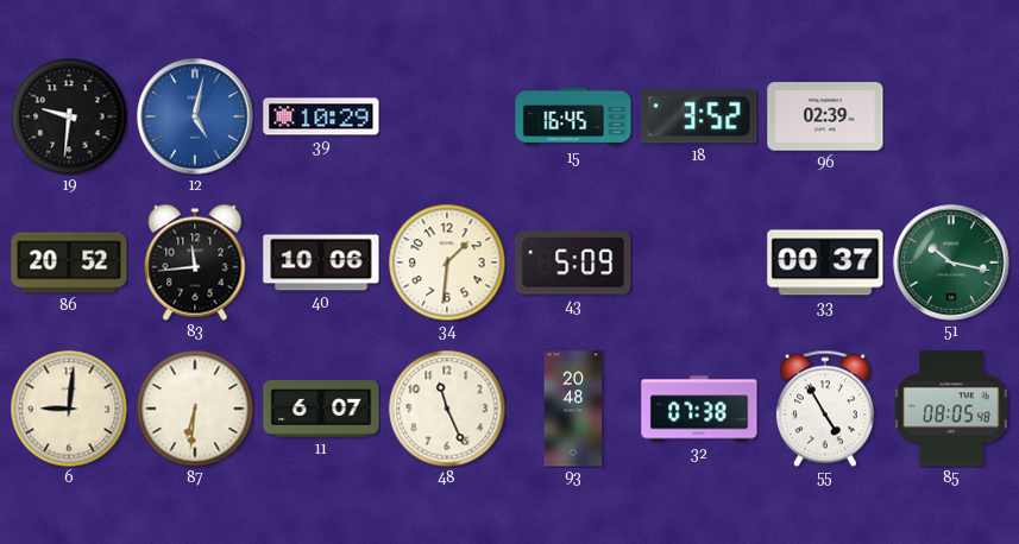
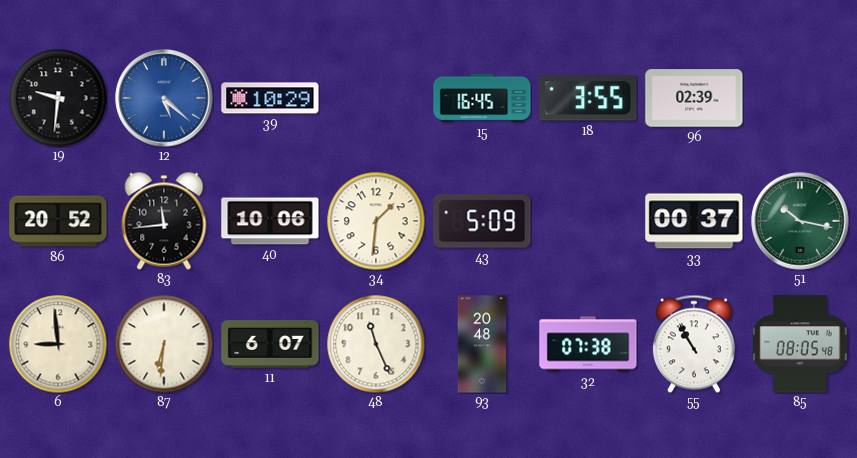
12: 5:02 -> 5:22
18: 3:52 -> 3:55
6: 9:01 -> 8:59
55: 4:55 -> 10:55
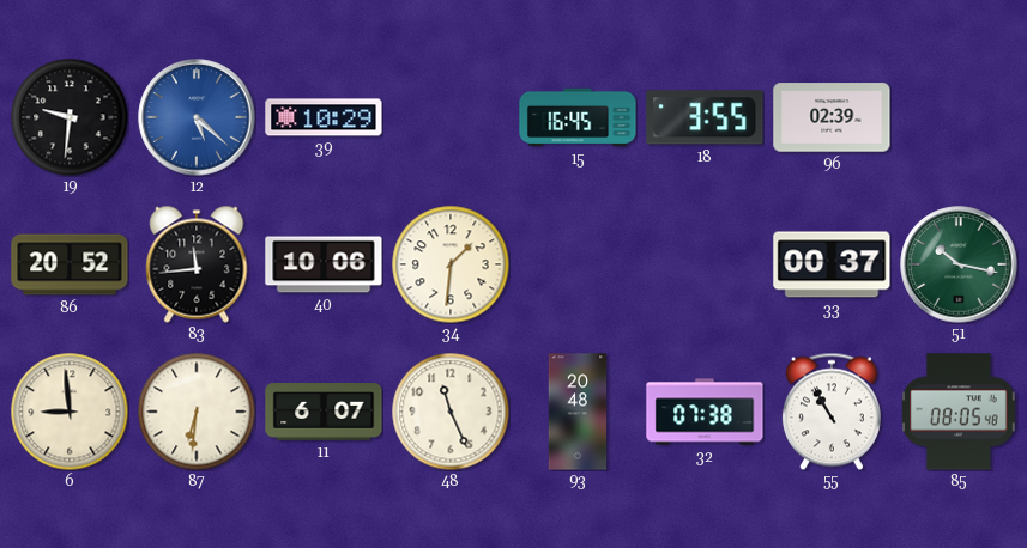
43: 5:09 -> none
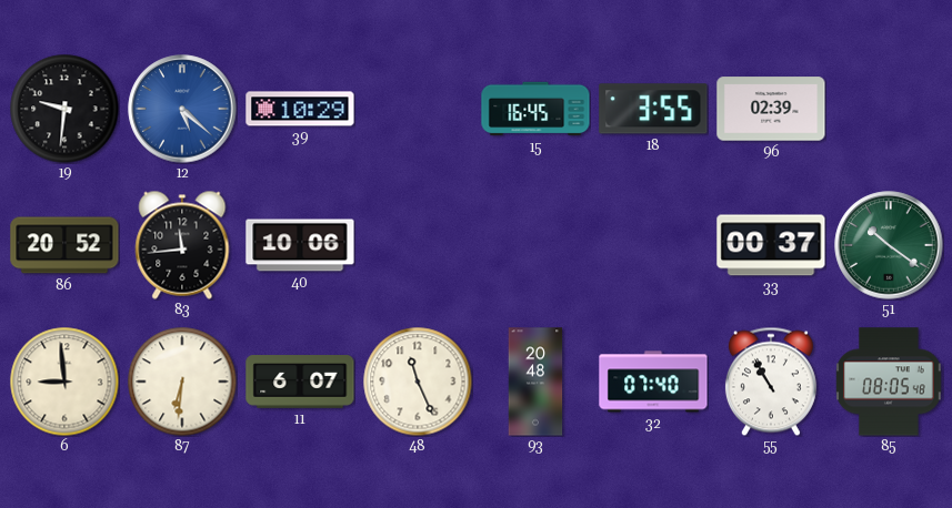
34: 1:31 -> none
51: 10:17 -> 10:21
32: 07:38 -> 07:40
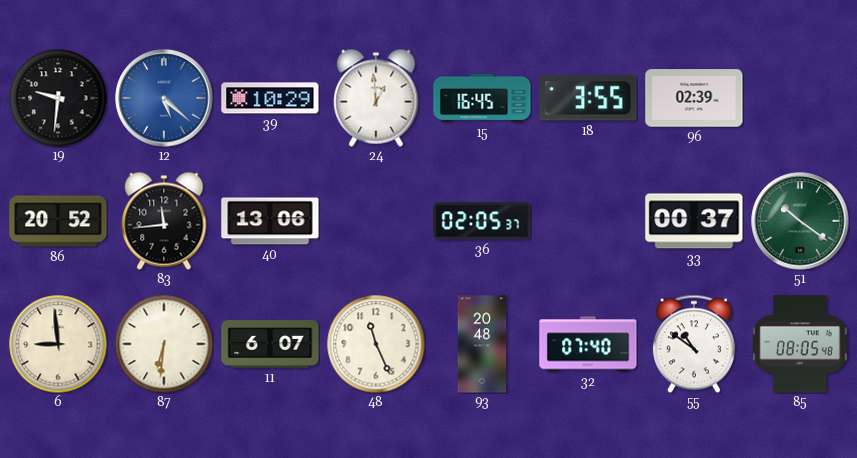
24: none -> 12:59
40: 10:06 -> 13:06
36: none -> 02:05
55: 10:55 -> 10:51
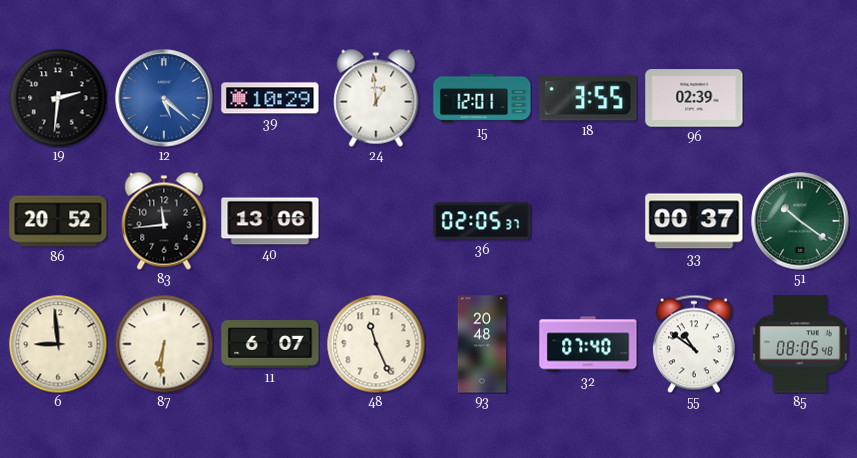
19: 9:31 -> 2:31
15: 16:45 -> 12:01
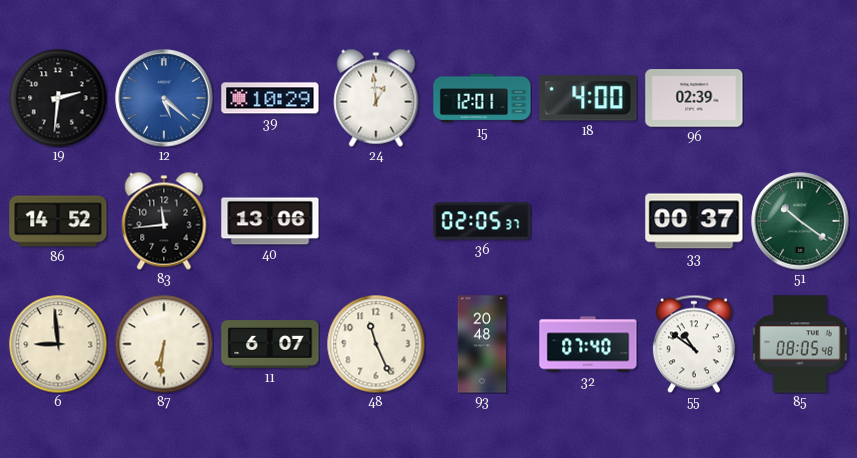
18: 3:55 -> 4:00
86: 20:52 -> 14:52
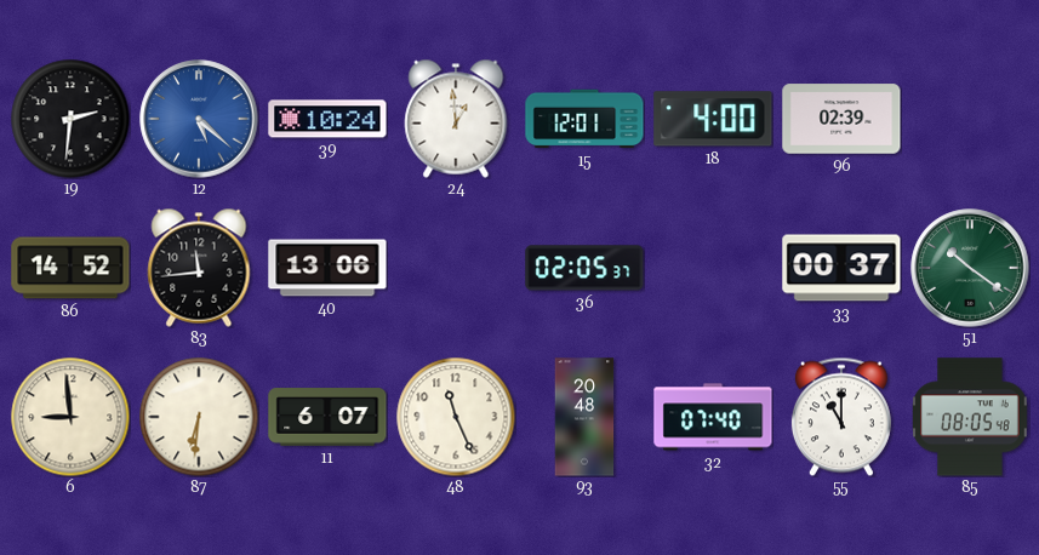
39: 10:29 -> 10:24
55: 10:51 -> 11:00
